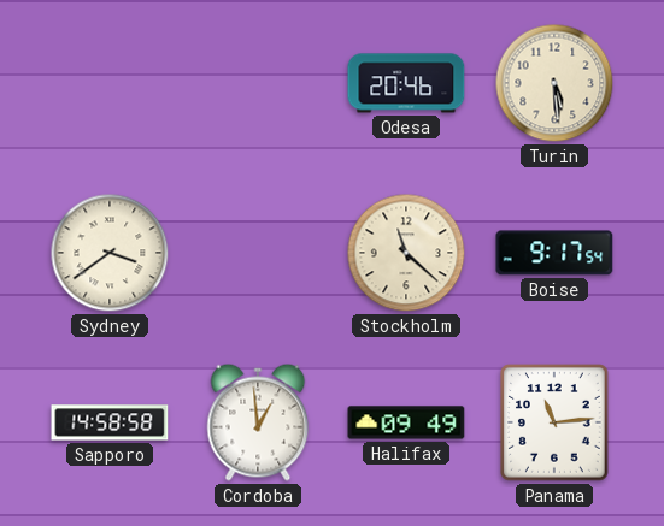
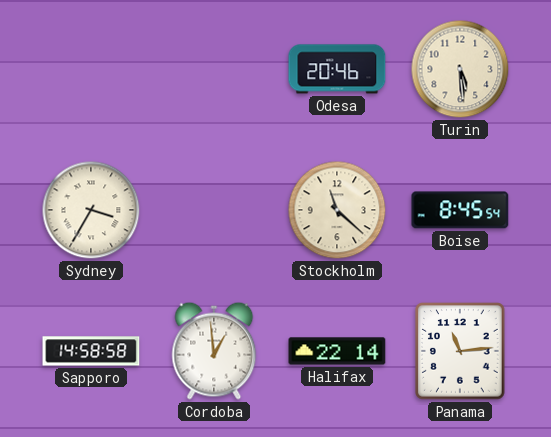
Sydney: 3:39 -> 3:35
Boise: 9:17 -> 8:45
Halifax: 09:49 -> 22:14
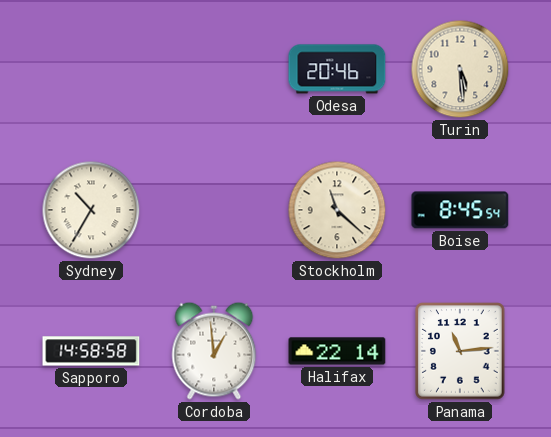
Sydney: 3:35 -> 10:35
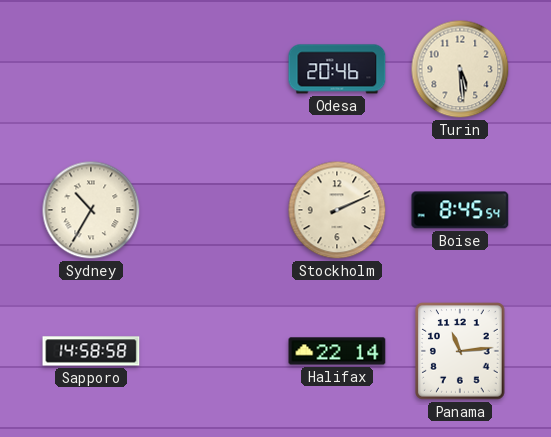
Stockholm: 11:22 -> 2:11
Cordoba: 12:59 -> none
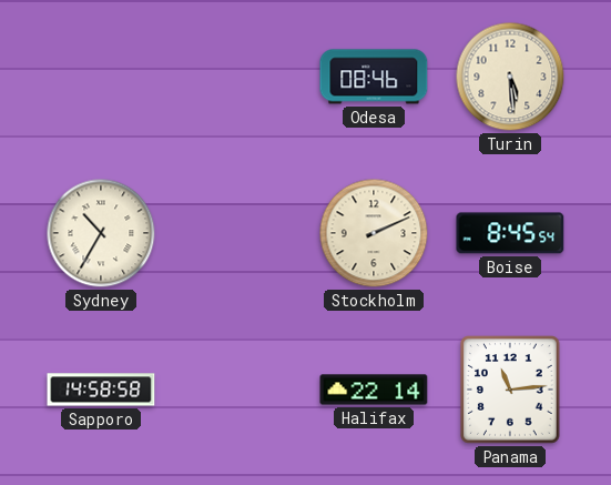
Odesa: 20:46 -> 08:46
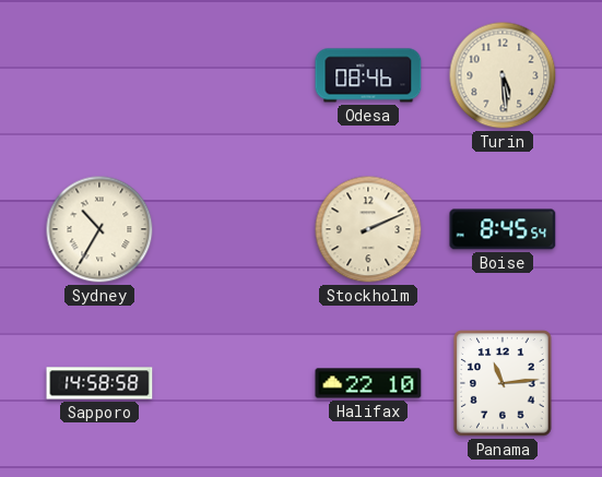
Halifax: 22:14 -> 22:10
